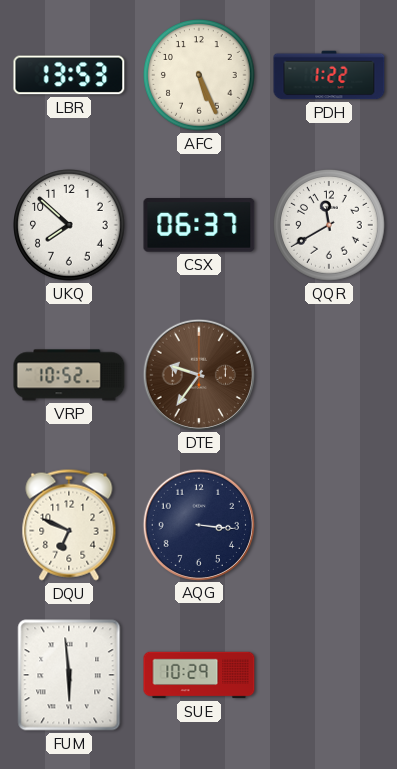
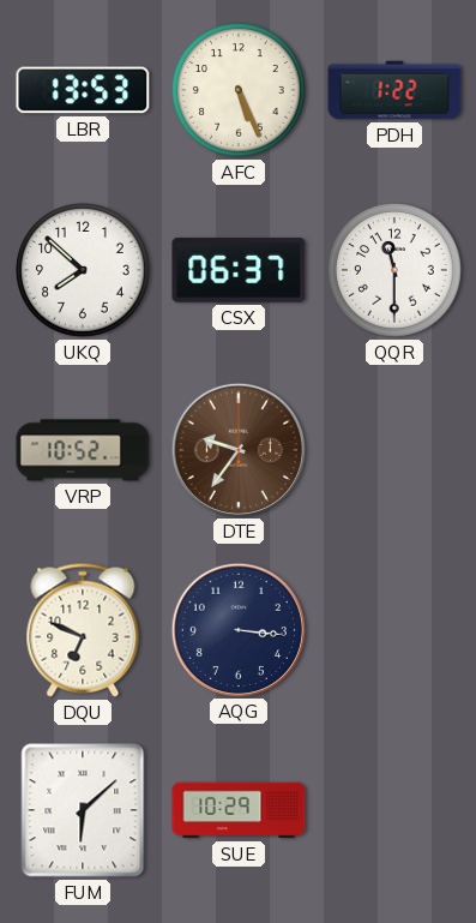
QQR: 11:40 -> 11:30
FUM: 5:59 -> 6:08
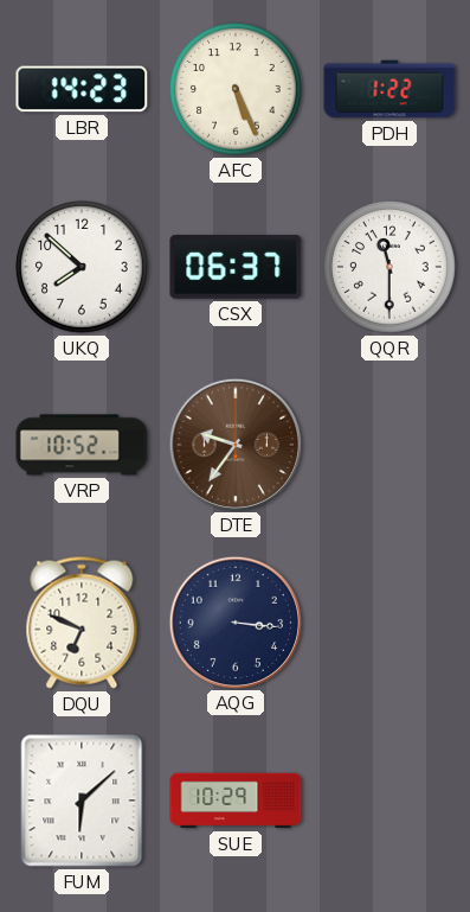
LBR: 13:53 -> 14:23
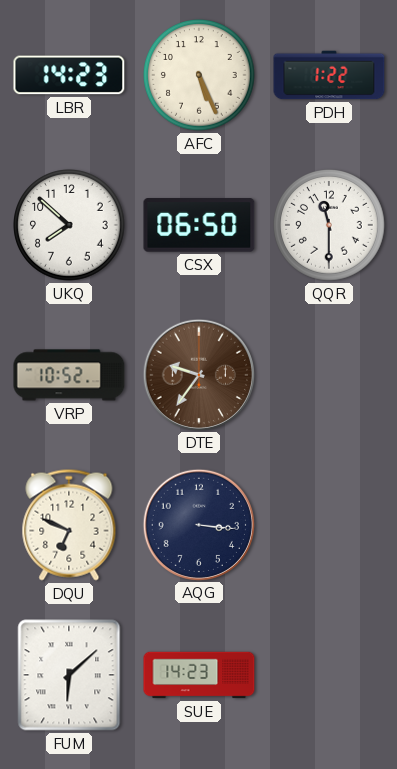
CSX: 06:37 -> 06:50
SUE: 10:29 -> 14:23
